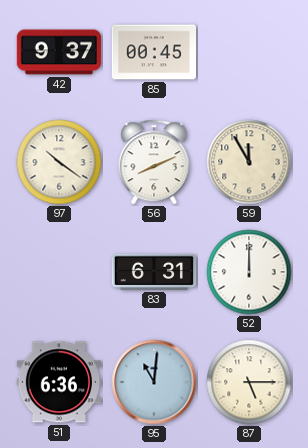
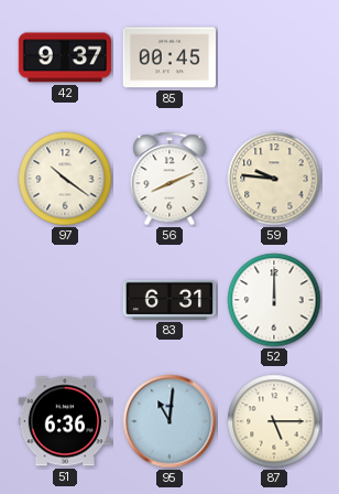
59: 11:55 -> 9:46
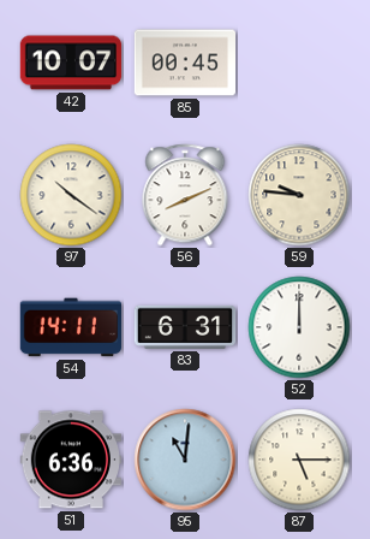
42: 9:37 -> 10:07
54: none -> 14:11
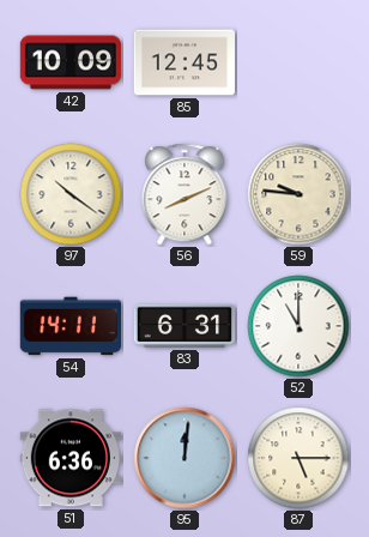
42: 10:07 -> 10:09
85: 00:45 -> 12:45
52: 12:00 -> 11:00
95: 11:01 -> 12:01
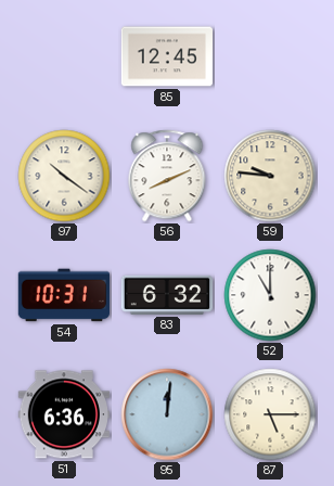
42: 10:09 -> none
54: 14:11 -> 10:31
83: 6:31 -> 6:32
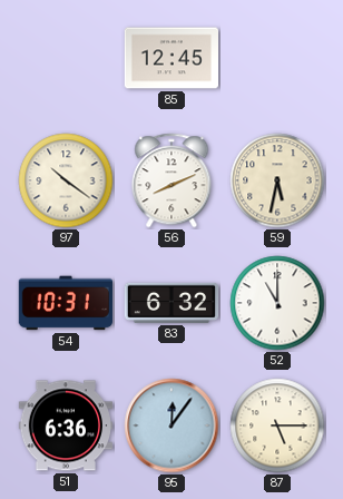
59: 9:46 -> 5:32
95: 12:01 -> 12:06
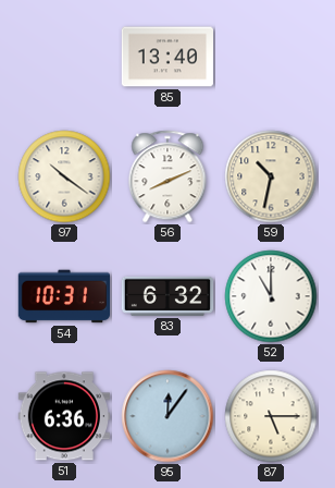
85: 12:45 -> 13:40
59: 5:32 -> 10:32
